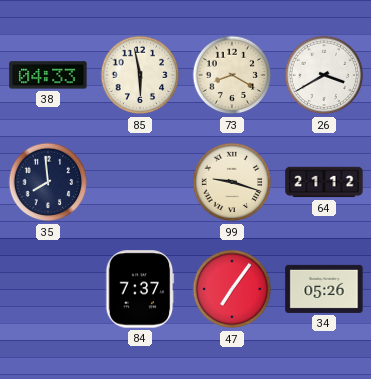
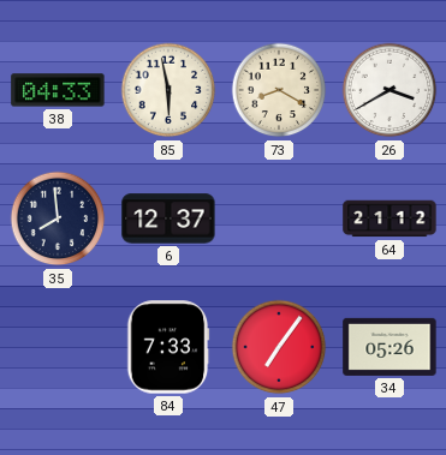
6: none -> 12:37
99: 9:18 -> none
84: 7:37 -> 7:33
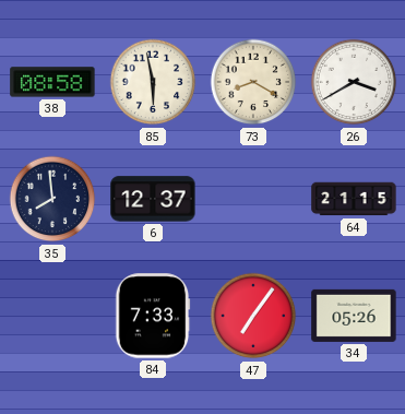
38: 04:33 -> 08:58
64: 21:12 -> 21:15
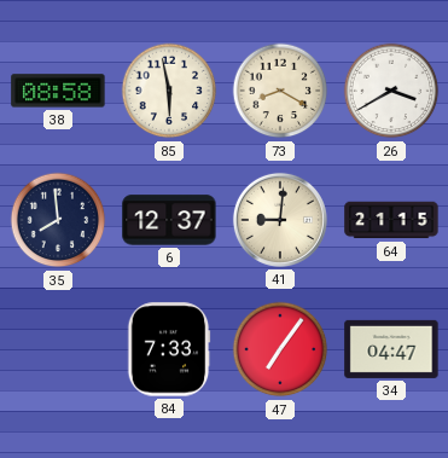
41: none -> 9:01
34: 05:26 -> 04:47
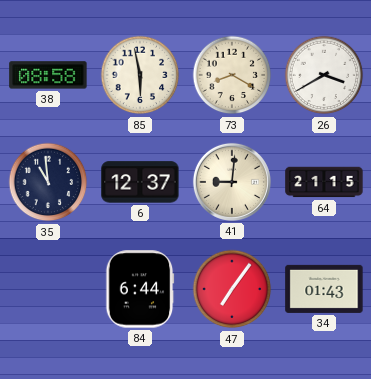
35: 7:59 -> 10:59
84: 7:33 -> 6:44
34: 04:47 -> 01:43
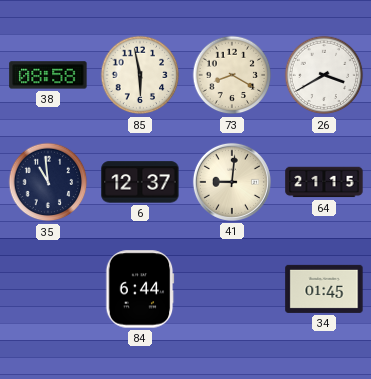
47: 7:06 -> none
34: 01:43 -> 01:45
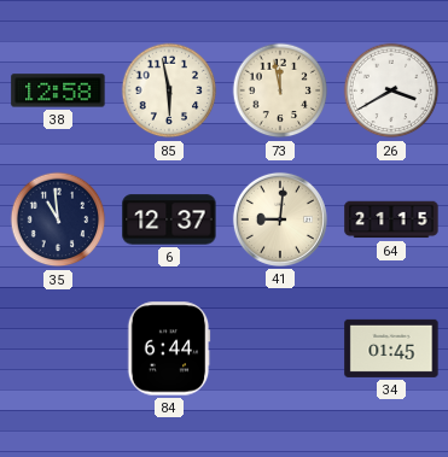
38: 08:58 -> 12:58
73: 8:20 -> 11:58
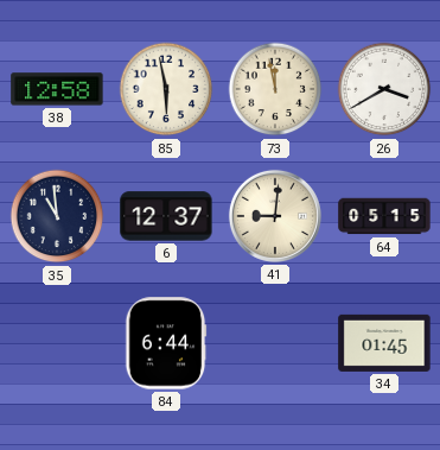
64: 21:15 -> 05:15
